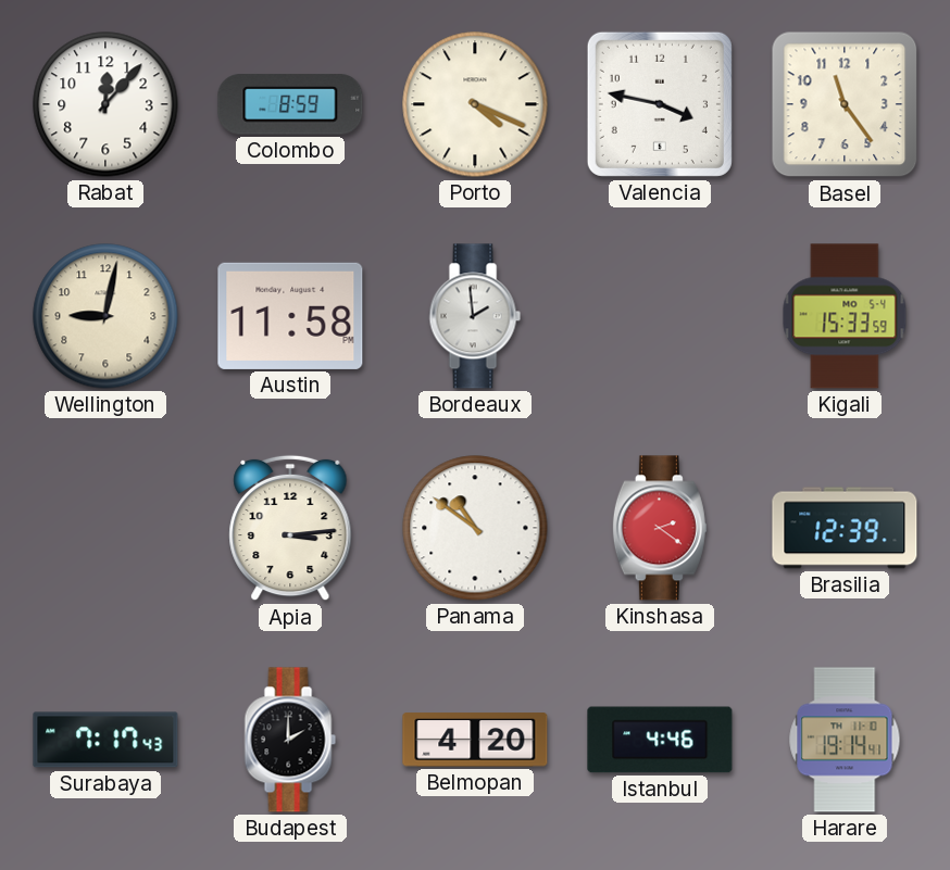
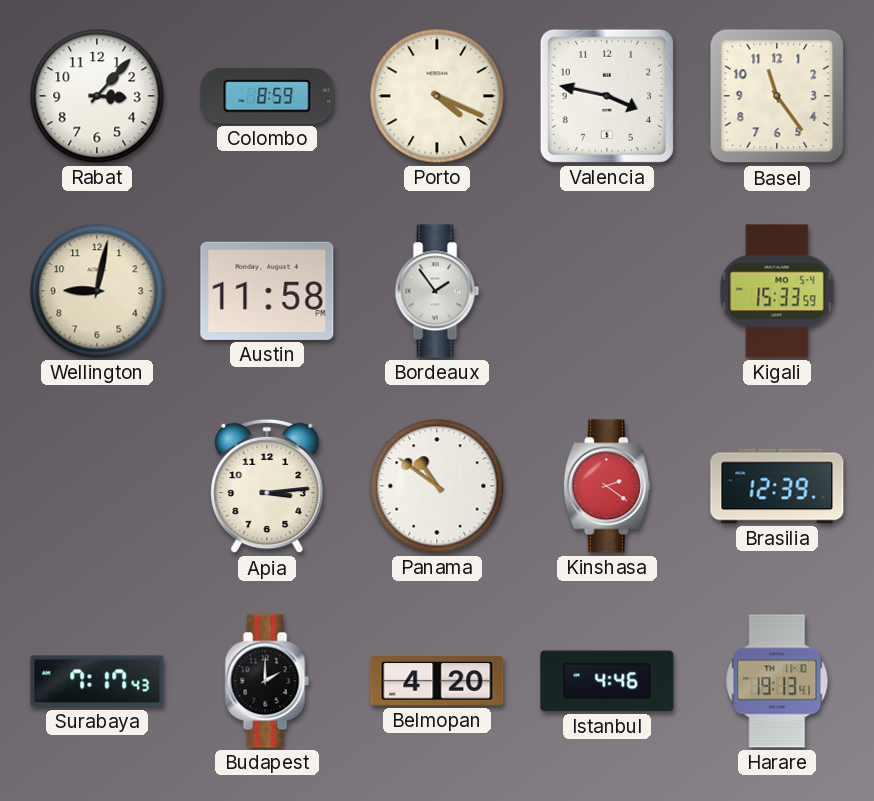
Rabat: 12:07 -> 3:07
Bordeaux: 1:59 -> 1:54
Harare: 19:14 -> 19:13
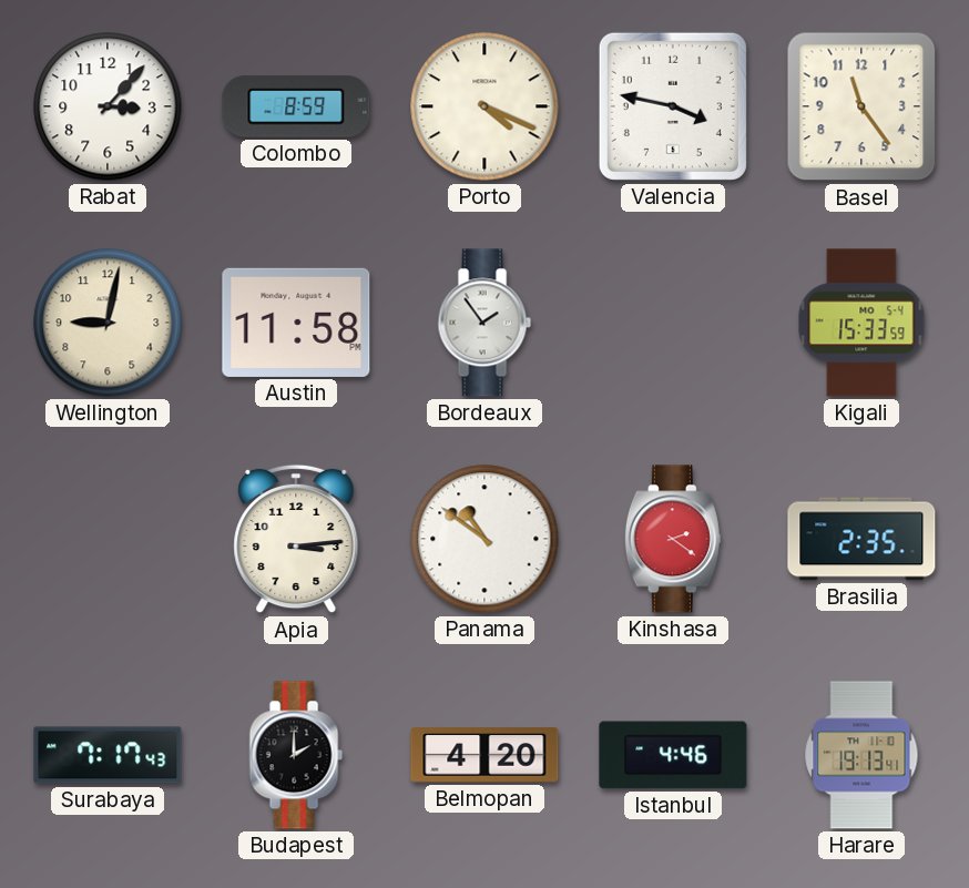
Brasilia: 12:39 -> 2:35
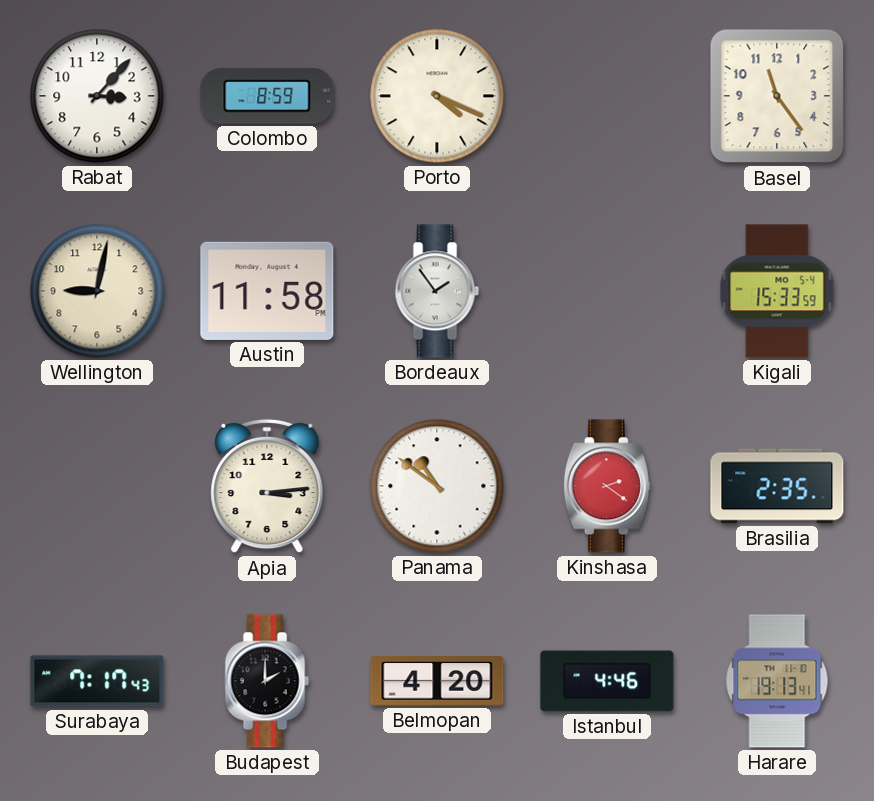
Valencia: 3:47 -> none
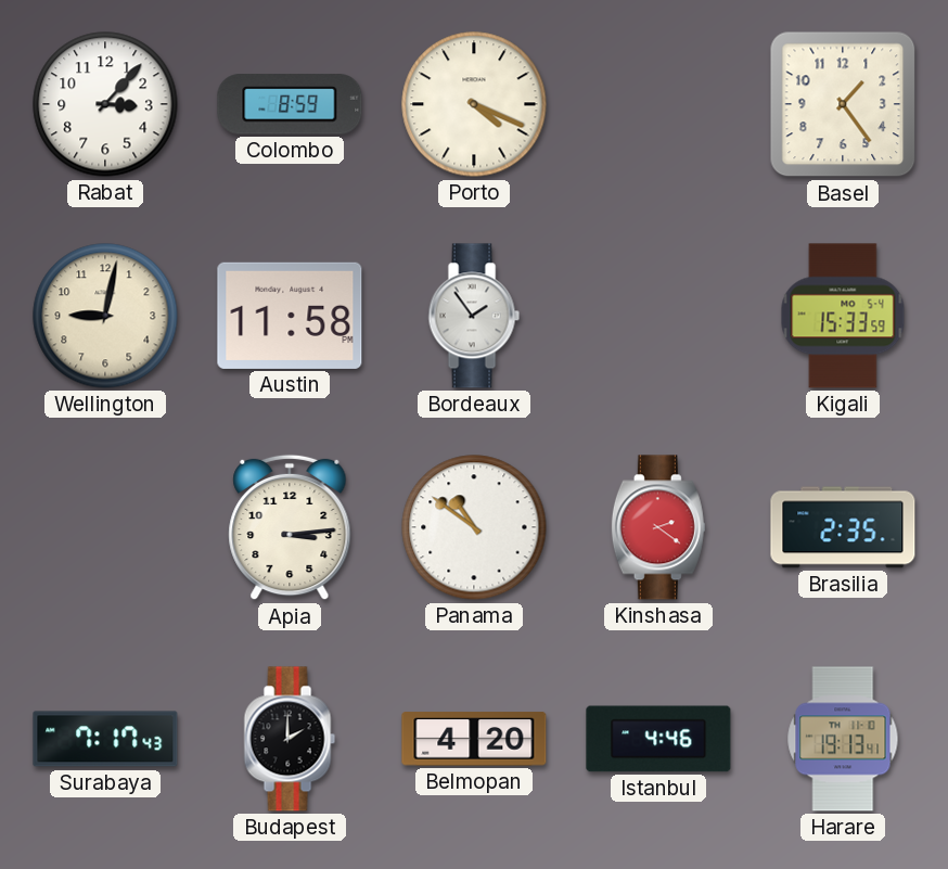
Basel: 11:24 -> 1:24
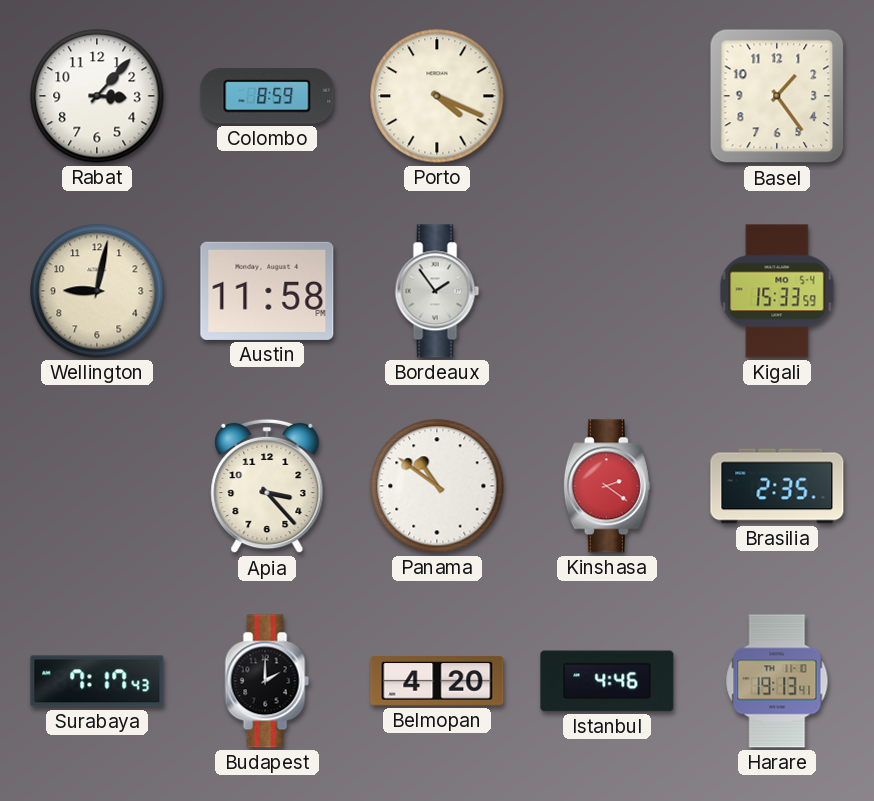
Apia: 3:14 -> 3:23
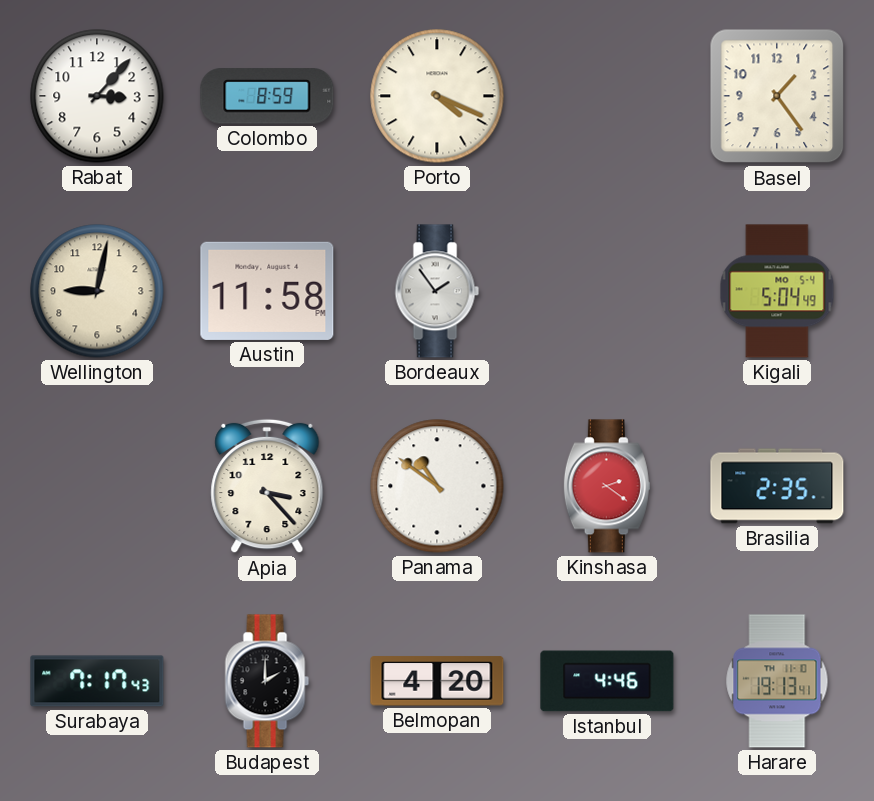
Kigali: 15:33 -> 5:04
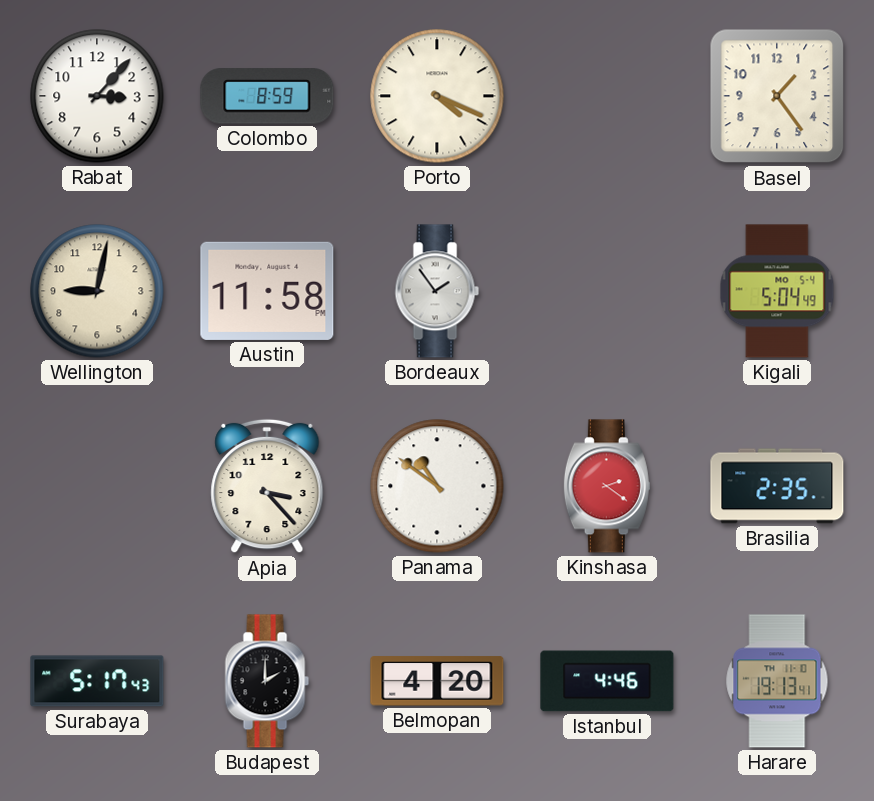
Surabaya: 7:17 -> 5:17
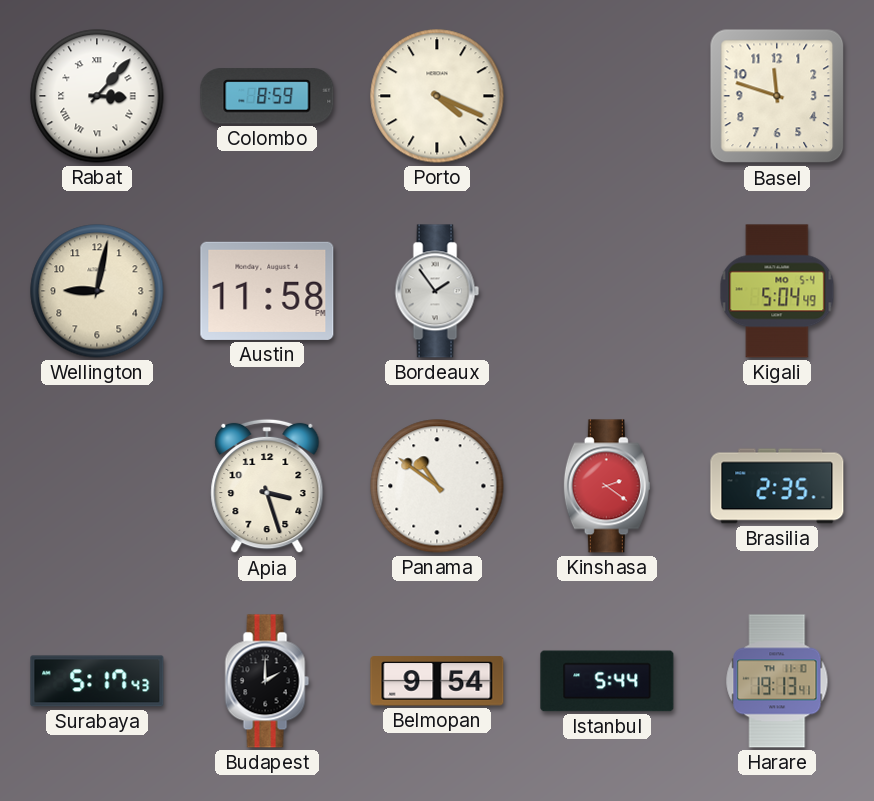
Rabat numerals: Arabic -> Roman
Basel: 1:24 -> 11:48
Apia: 3:23 -> 3:27
Belmopan: 4:20 -> 9:54
Istanbul: 4:46 -> 5:44
